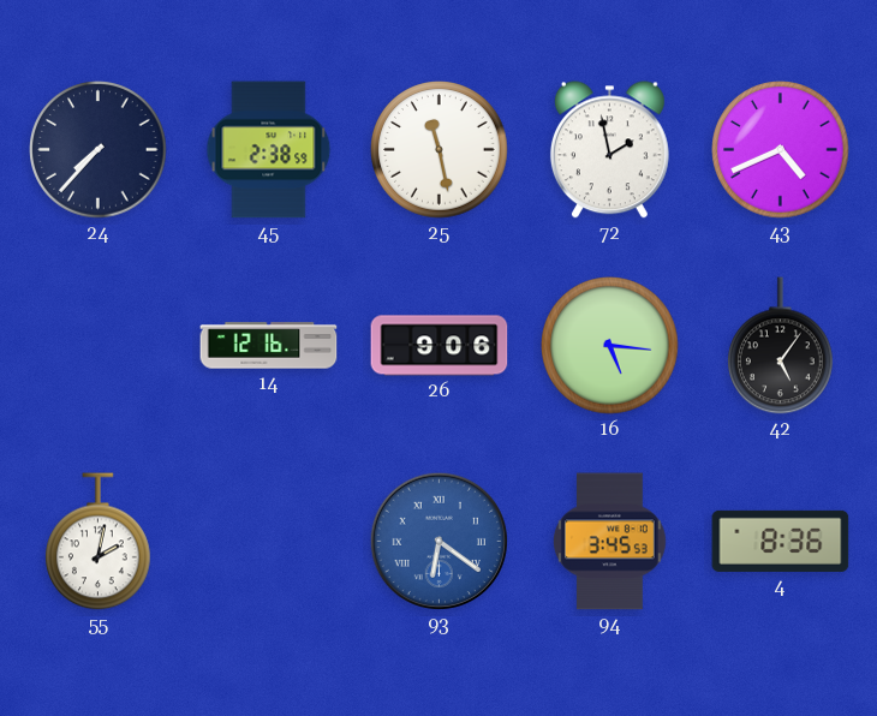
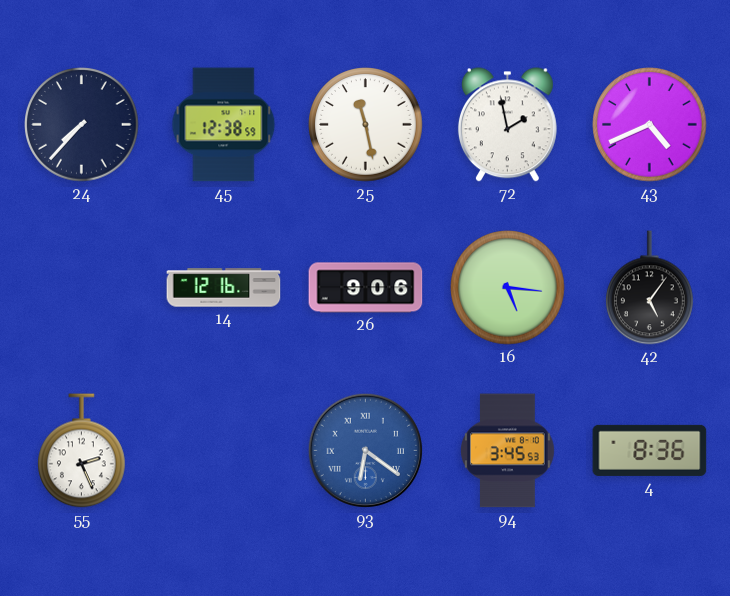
45: 2:38 -> 12:38
55: 2:02 -> 2:26
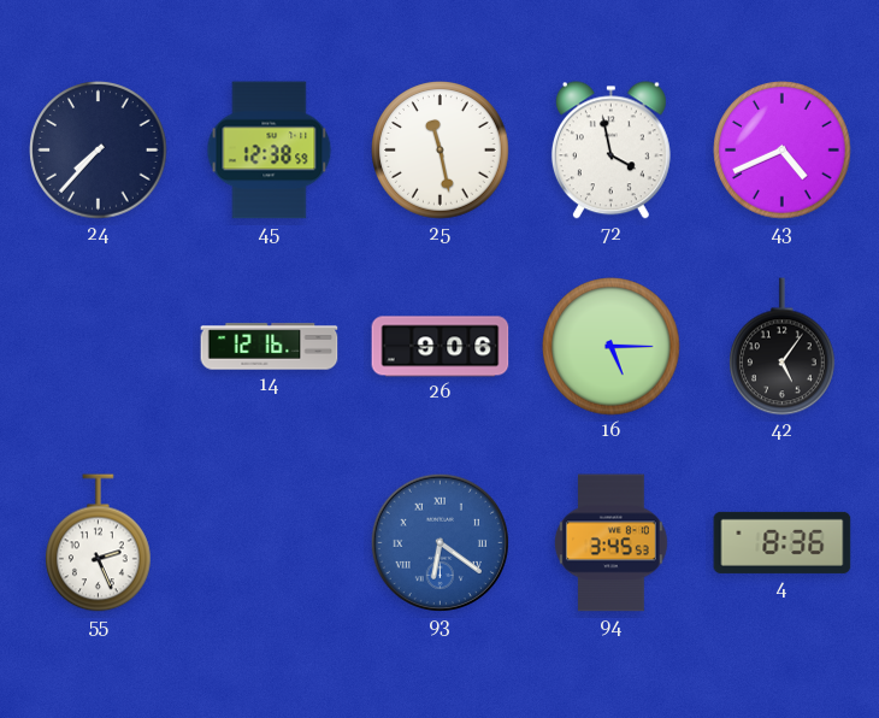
72: 1:58 -> 3:58
16: 5:16 -> 5:15
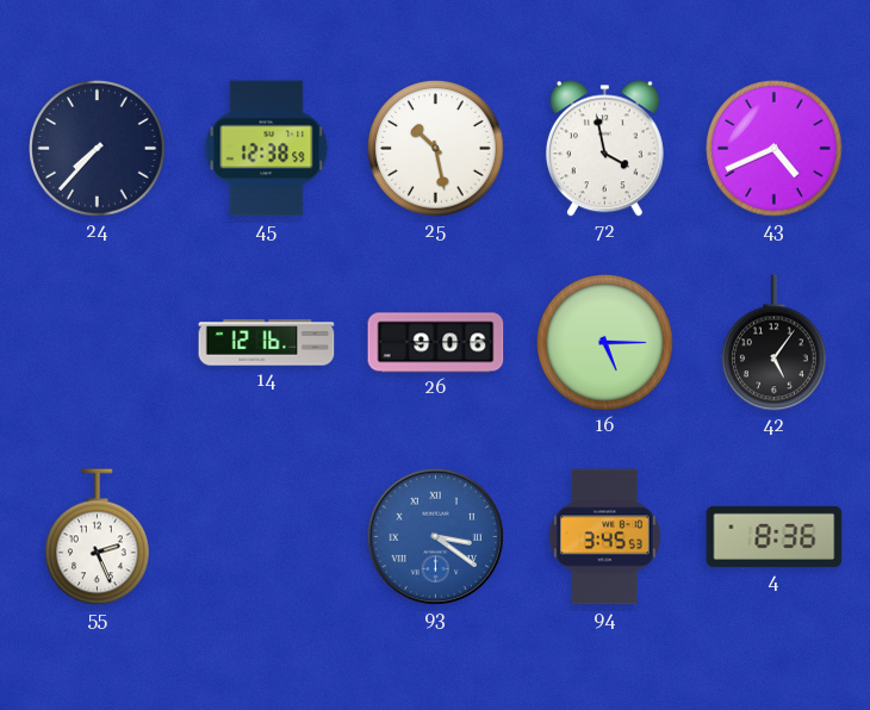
25: 11:28 -> 10:28
93: 6:21 -> 3:21
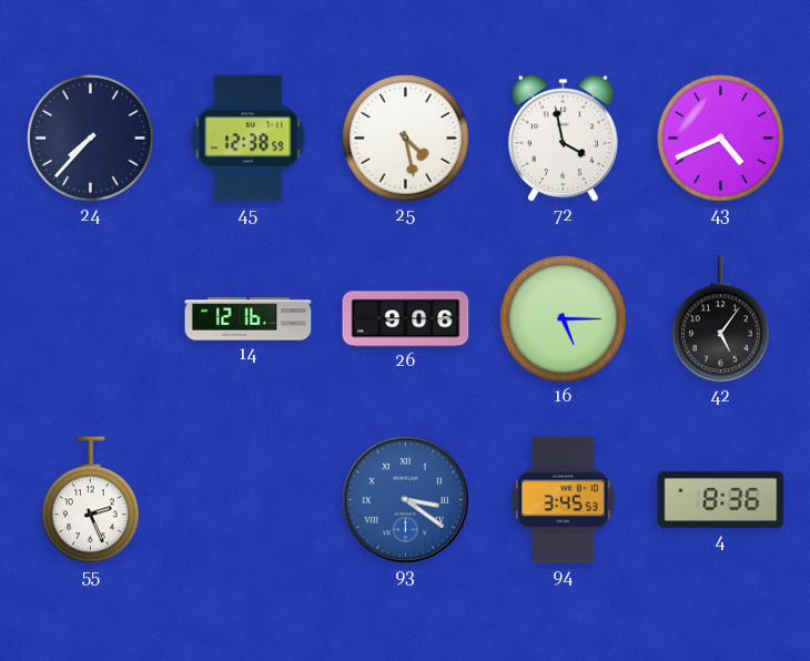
25: 10:28 -> 4:28
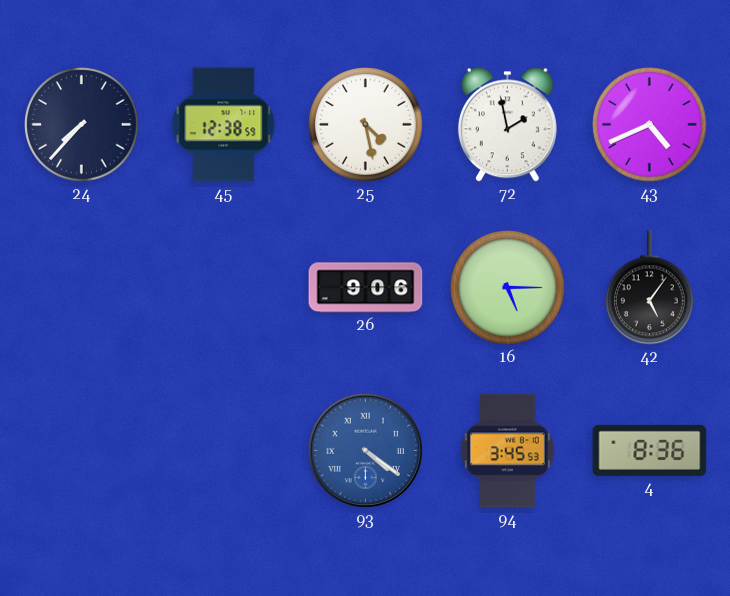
72: 3:58 -> 1:58
14: 12:16 -> none
55: 2:26 -> none
93: 3:21 -> 4:21
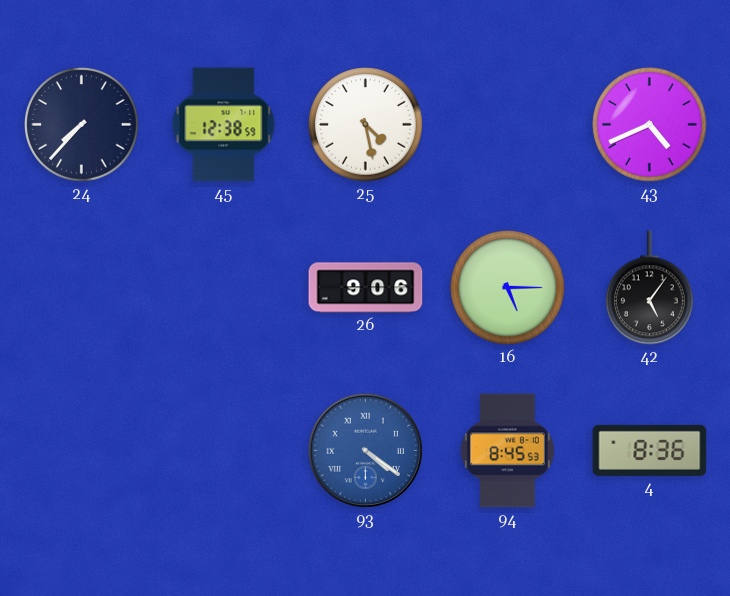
72: 1:58 -> none
94: 3:45 -> 8:45
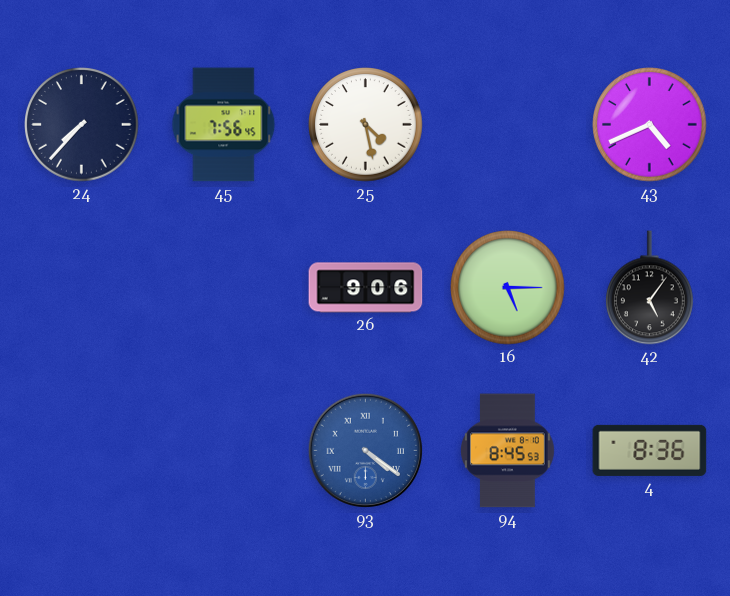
45: 12:38 -> 7:56
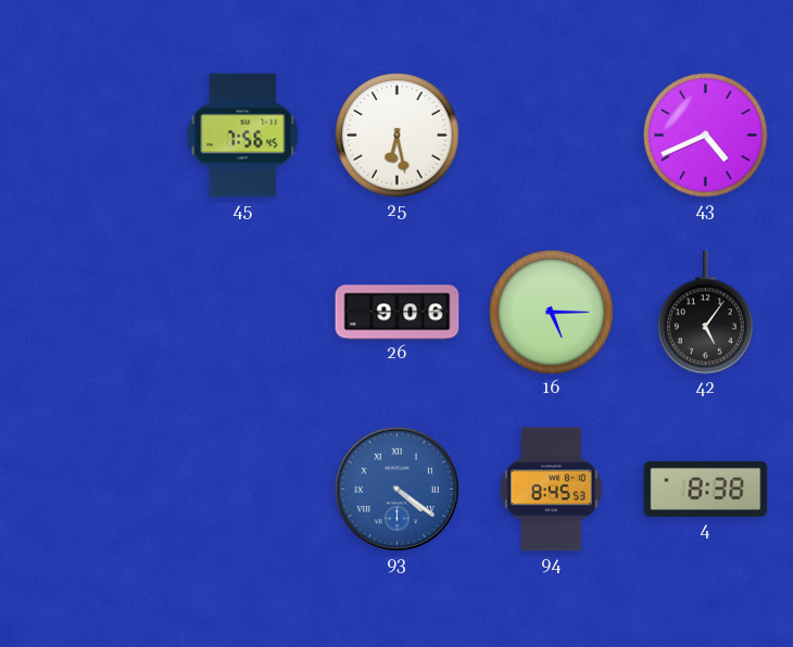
24: 7:37 -> none
25: 4:28 -> 6:28
4: 8:36 -> 8:38
